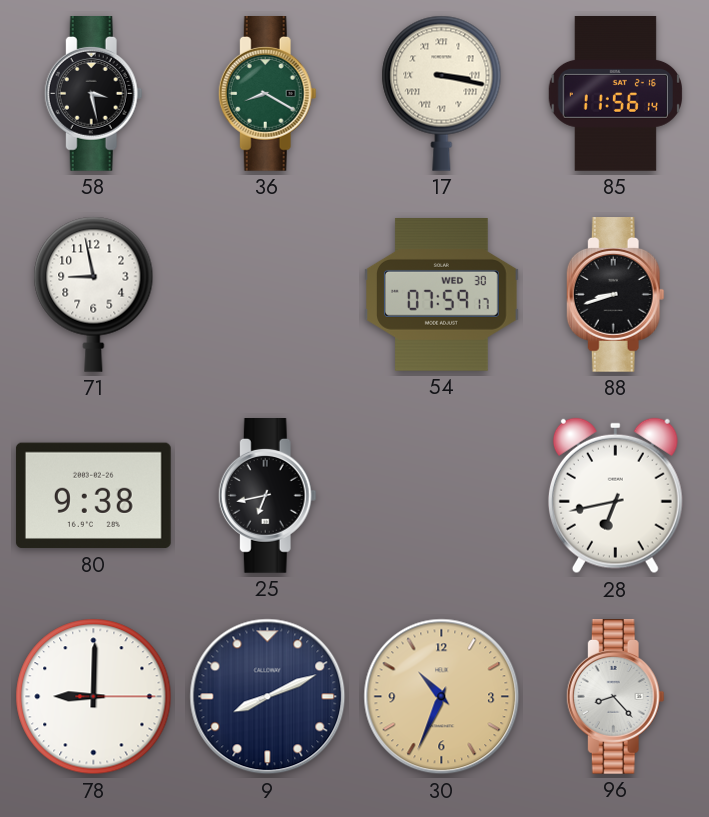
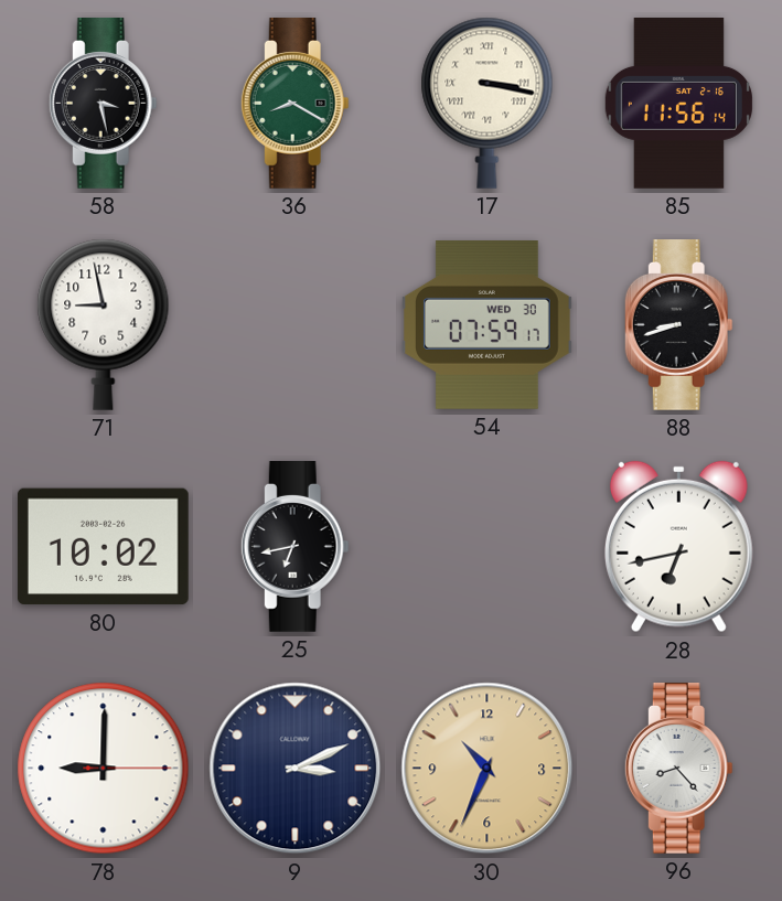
80: 9:38 -> 10:02
9: 8:11 -> 3:11
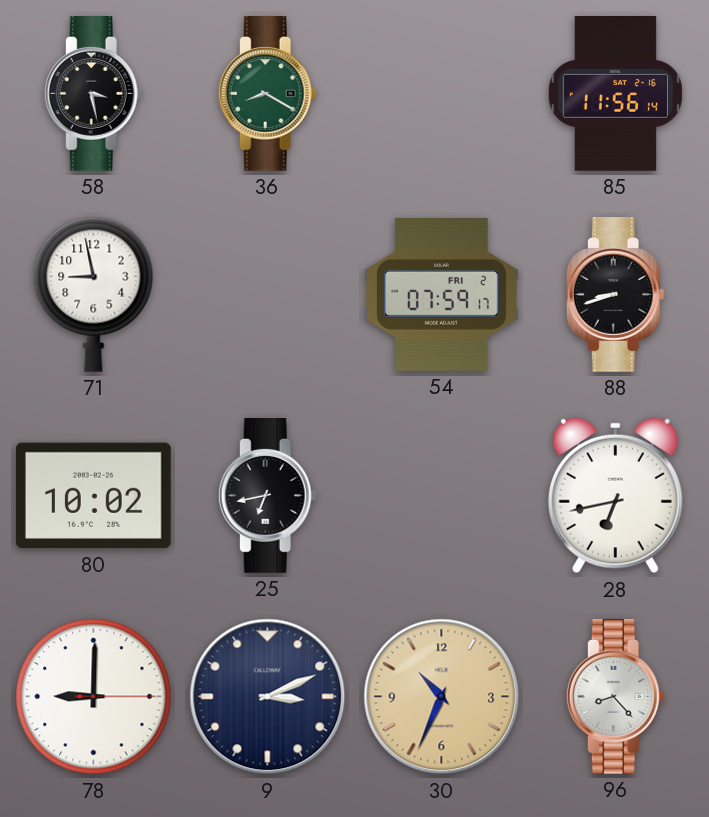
17: 3:17 -> none
54 date: WED 30 -> FRI 2
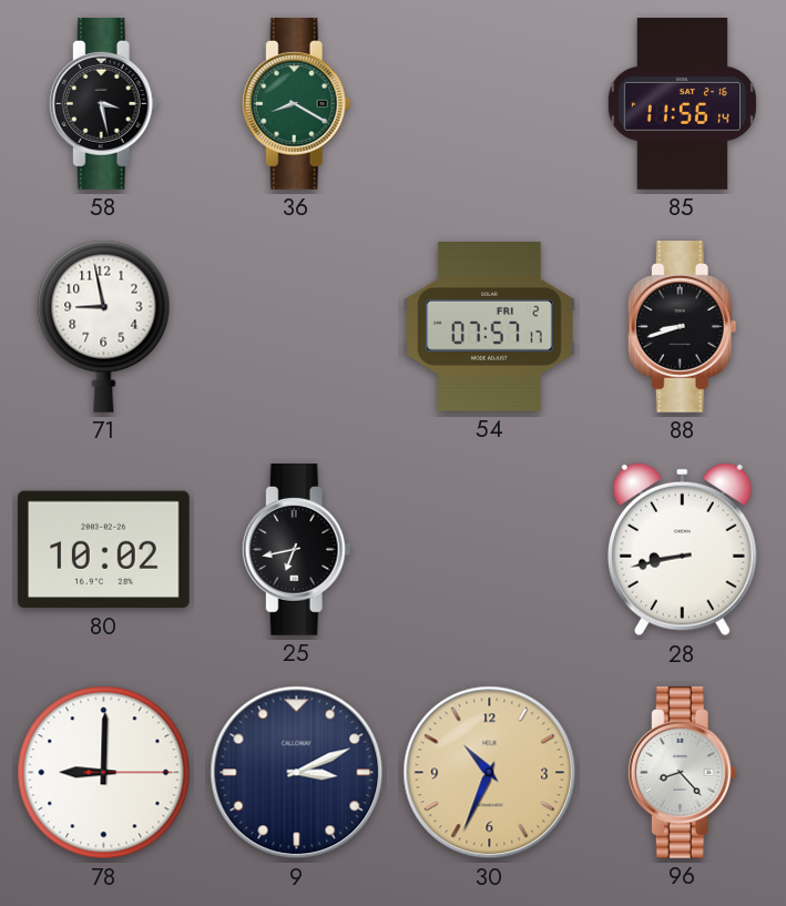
54: 07:59 -> 07:57
28: 6:43 -> 8:43
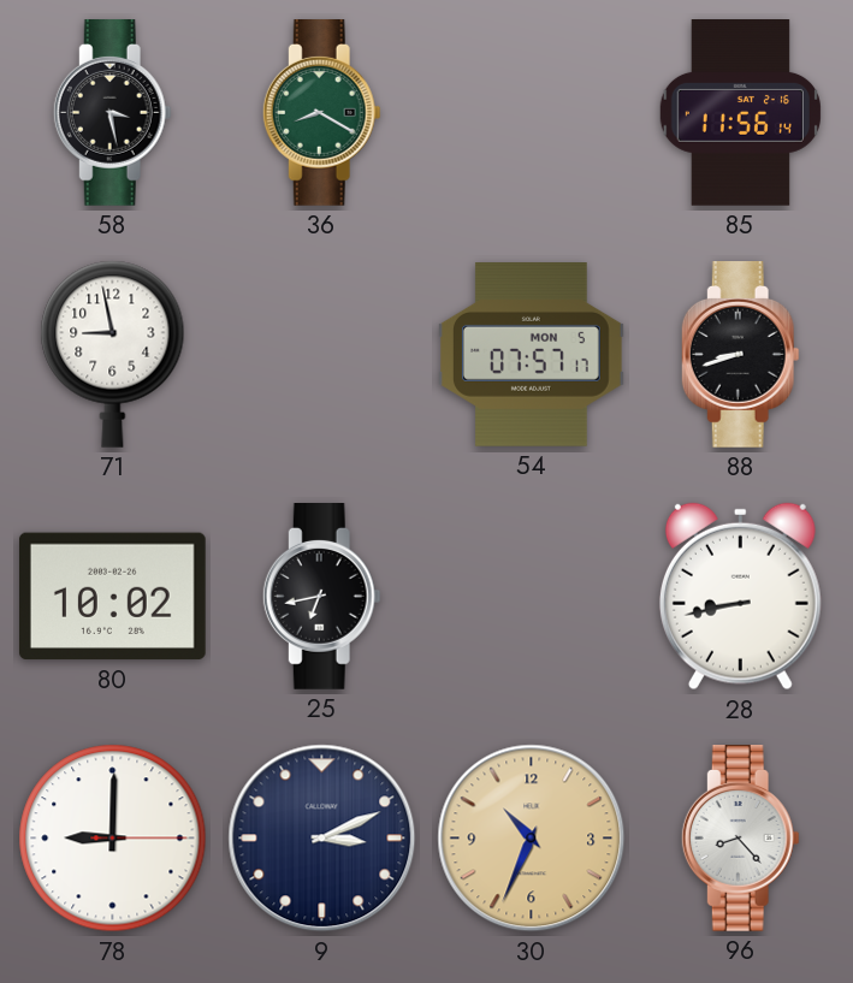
54 date: FRI 2 -> MON 5
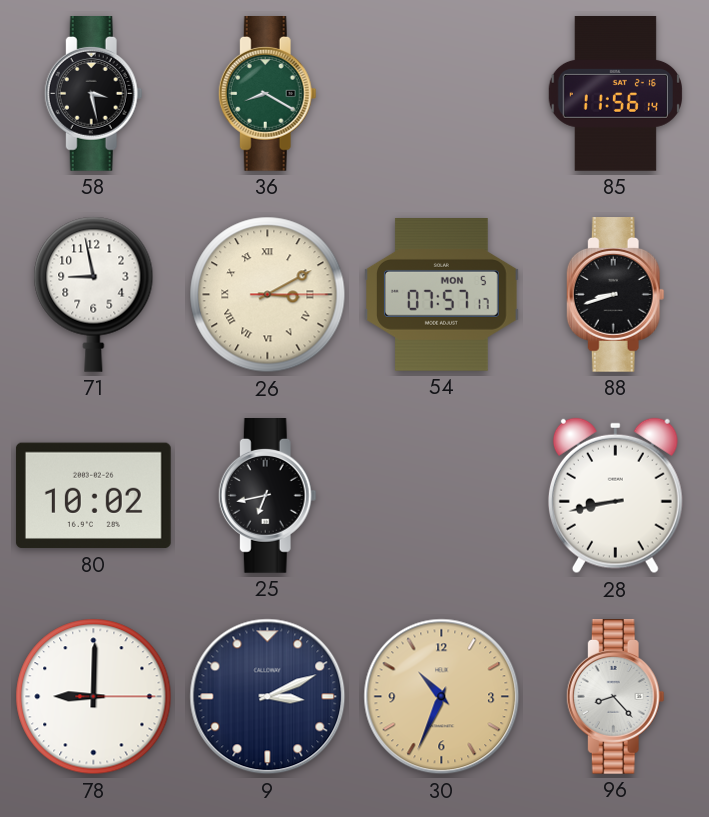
26: none -> 3:10
